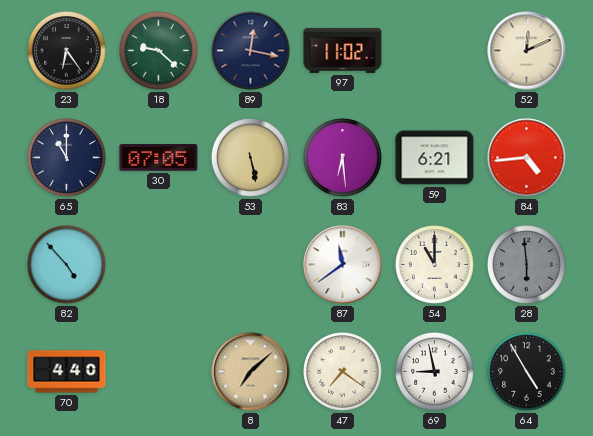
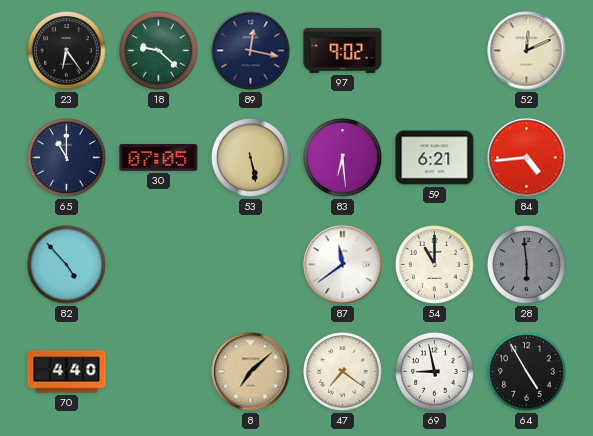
97: 11:02 -> 9:02
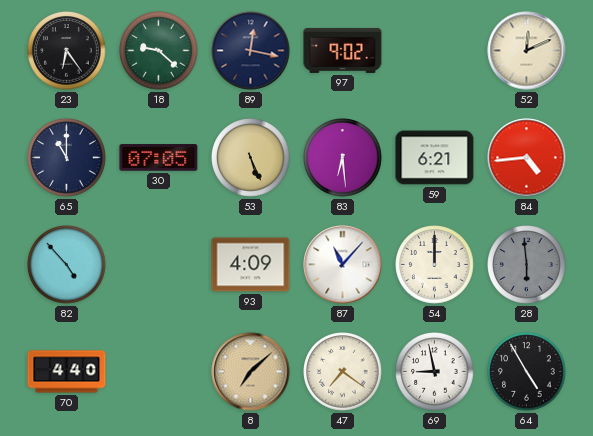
53: 5:28 -> 5:26
93: none -> 4:09
87: 11:39 -> 11:07
54: 11:00 -> 12:00
